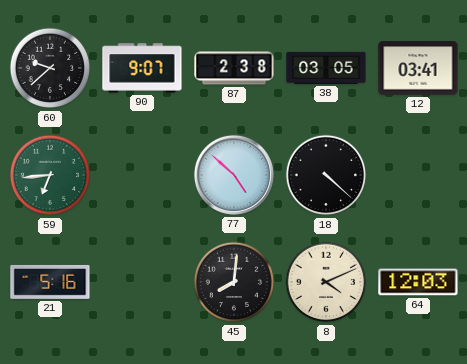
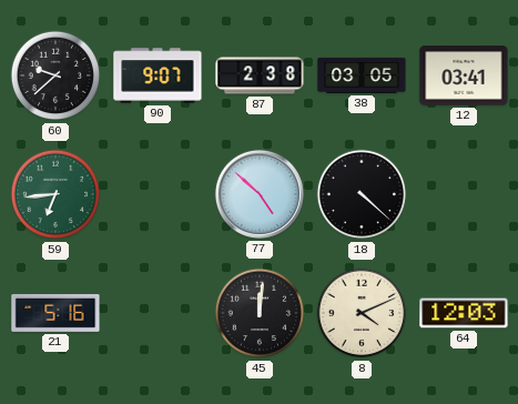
45: 8:01 -> 12:01
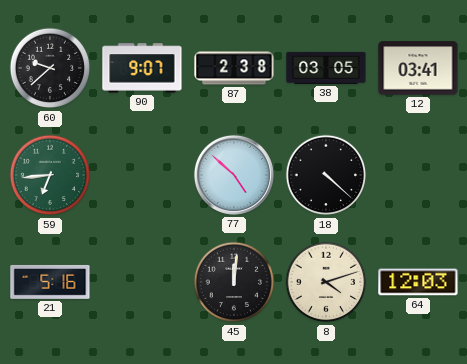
8: 4:11 -> 4:12
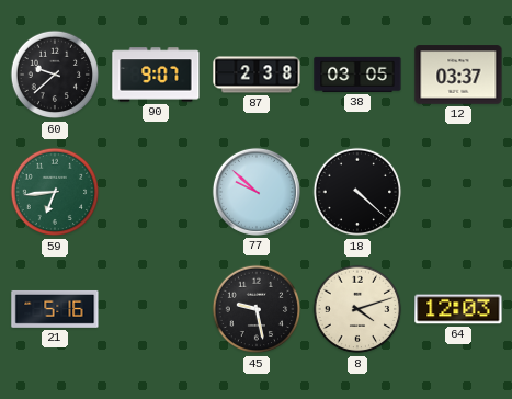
12: 03:41 -> 03:37
77: 4:52 -> 9:52
45: 12:01 -> 9:28
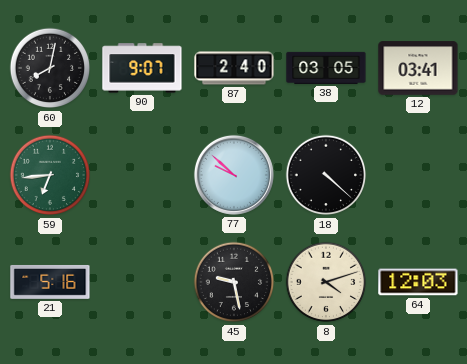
60: 9:38 -> 8:02
87: 2:38 -> 2:40
12: 03:37 -> 03:41
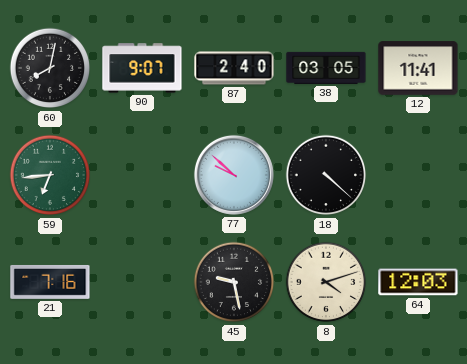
12: 03:41 -> 11:41
21: 5:16 -> 7:16
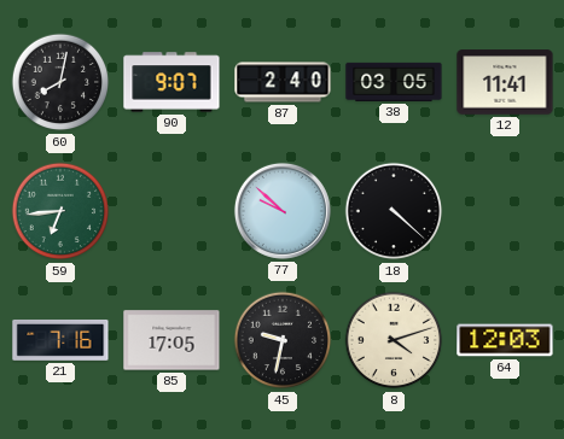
85: none -> 17:05
45: 9:28 -> 9:32
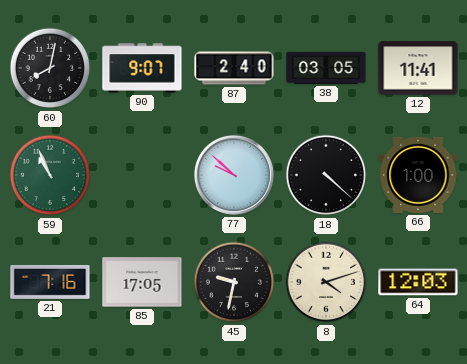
59: 6:44 -> 10:56
66: none -> 1:00
